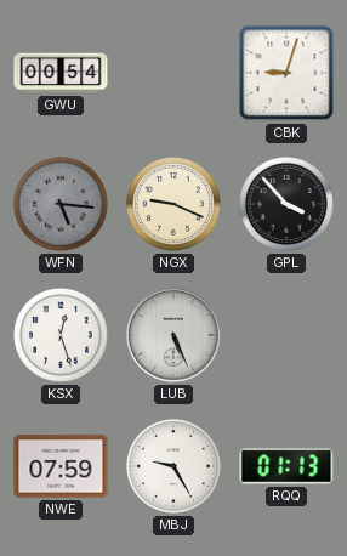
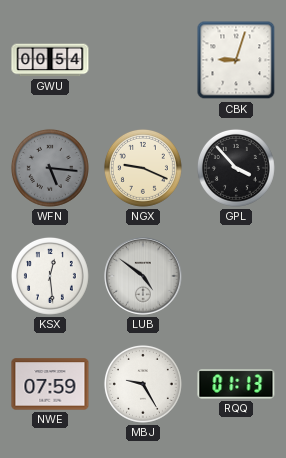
KSX: 12:27 -> 12:29
LUB: 5:26 -> 4:51
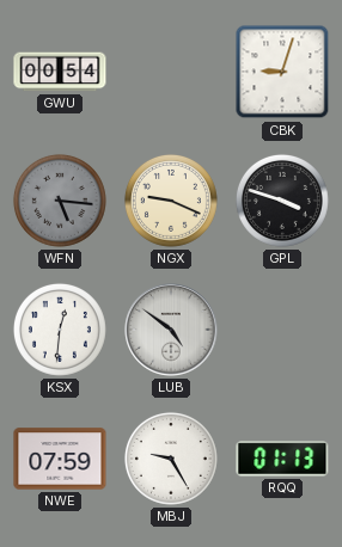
GPL: 3:53 -> 3:48
KSX: 12:29 -> 12:31
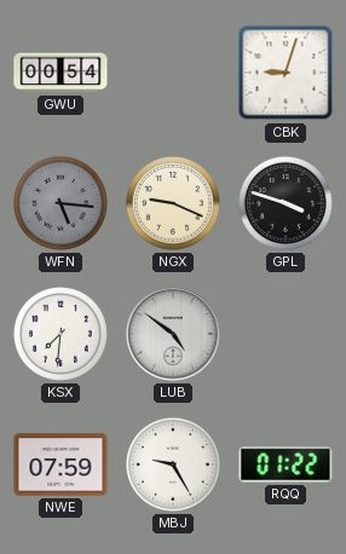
KSX: 12:31 -> 7:31
RQQ: 01:13 -> 01:22
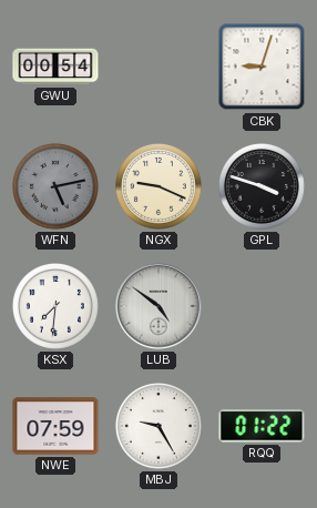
WFN: 5:16 -> 5:13
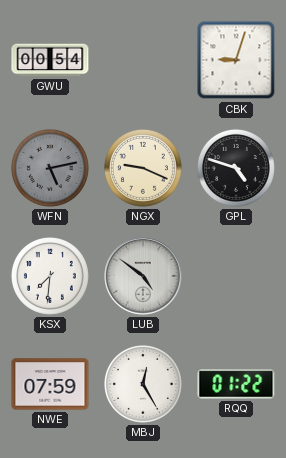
GPL: 3:48 -> 4:48
MBJ: 9:25 -> 12:25
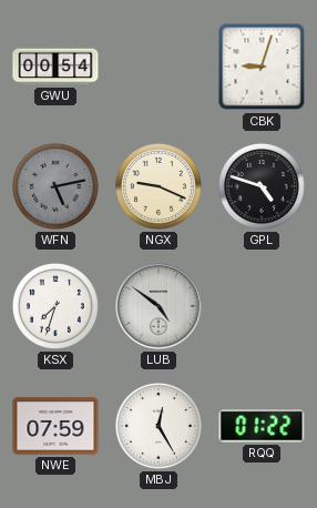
KSX: 7:31 -> 7:33
